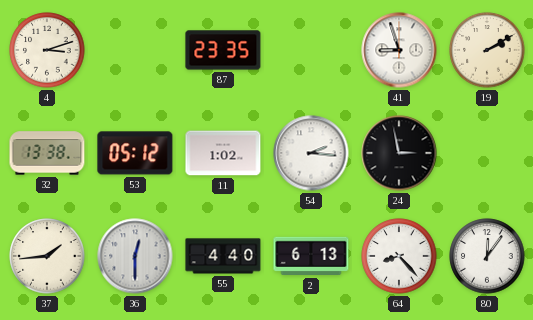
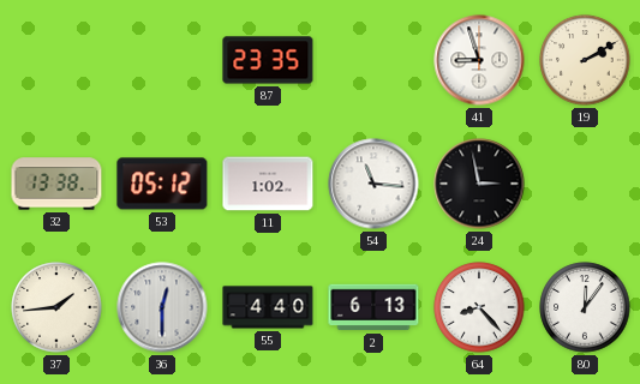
4: 3:12 -> none
54: 2:16 -> 11:16
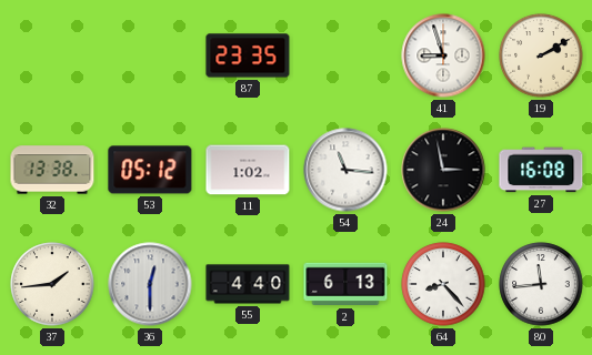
27: none -> 16:08
80: 12:06 -> 11:44
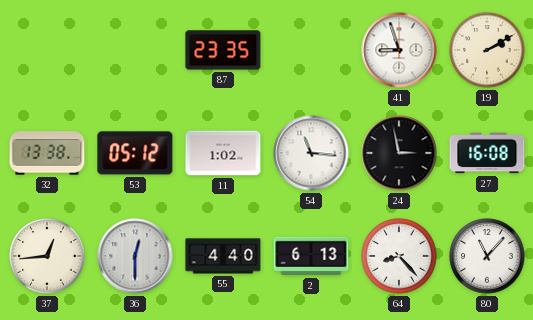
37: 1:44 -> 12:44
80: 11:44 -> 11:07
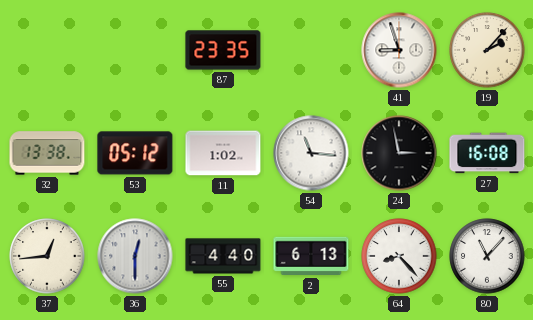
19: 2:10 -> 2:07
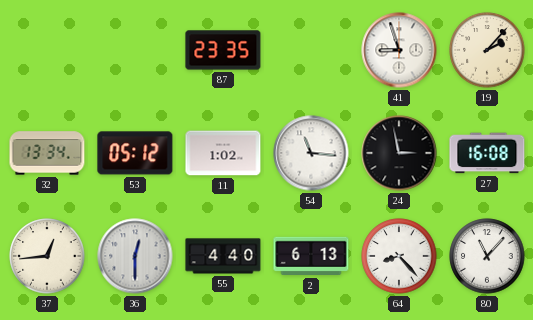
32: 13:38 -> 13:34
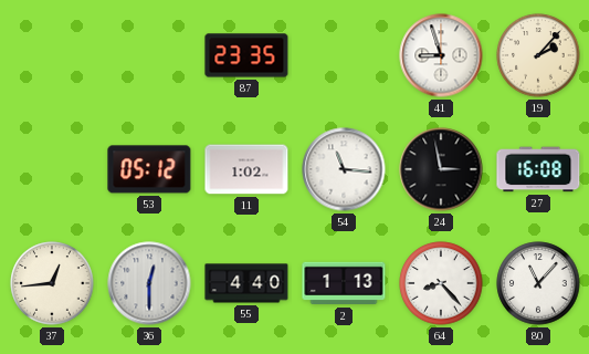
32: 13:34 -> none
2: 6:13 -> 1:13
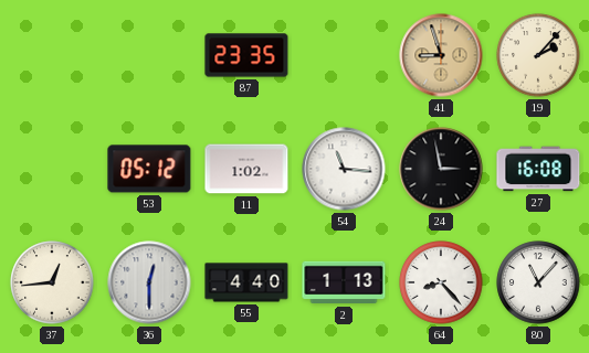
41 dial: white -> champagne
